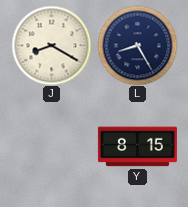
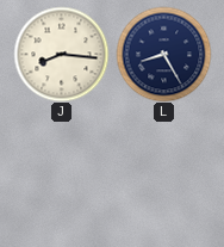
J: 8:20 -> 8:16
Y: 8:15 -> none
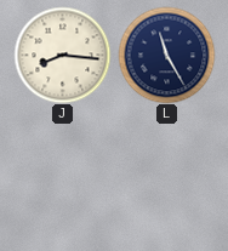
L: 8:25 -> 11:25
